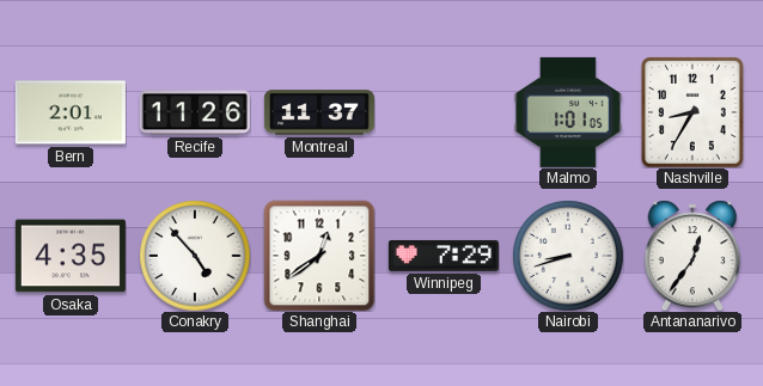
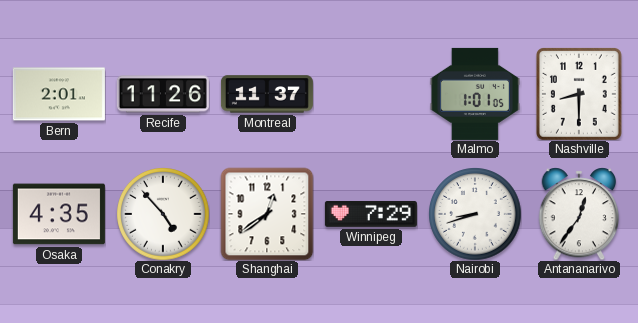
Nashville: 8:35 -> 8:30
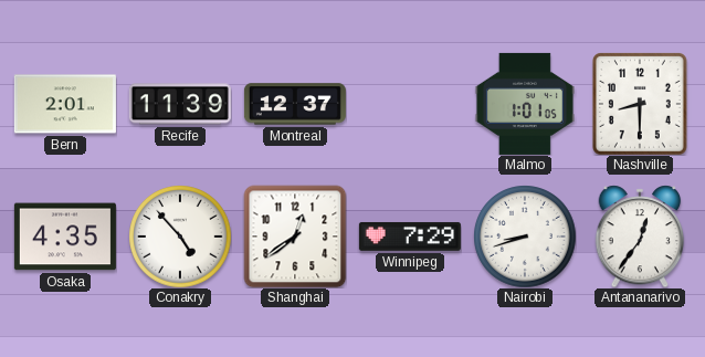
Recife: 11:26 -> 11:39
Montreal: 11:37 -> 12:37
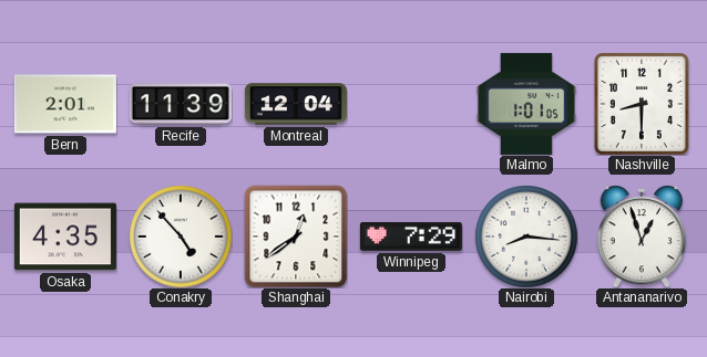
Montreal: 12:37 -> 12:04
Nairobi: 8:42 -> 8:16
Antananarivo: 12:36 -> 12:57
